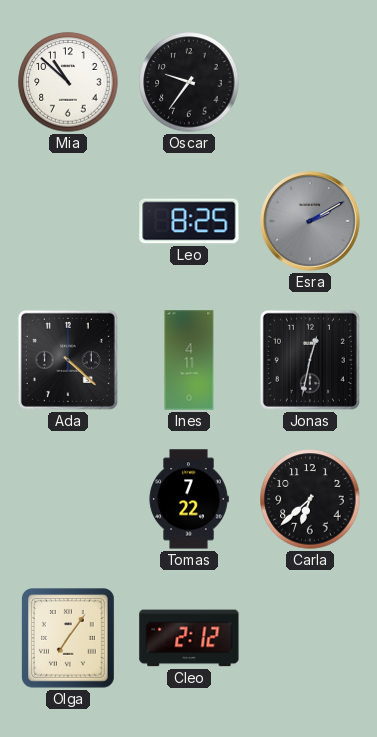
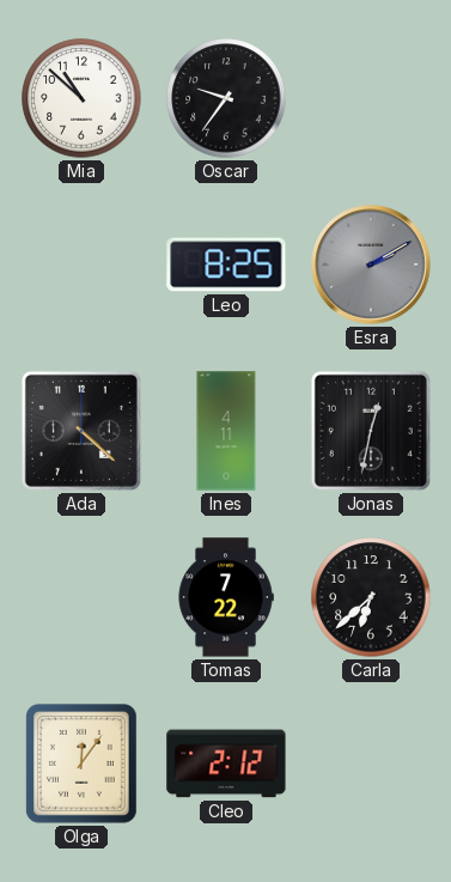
Olga: 7:06 -> 12:06
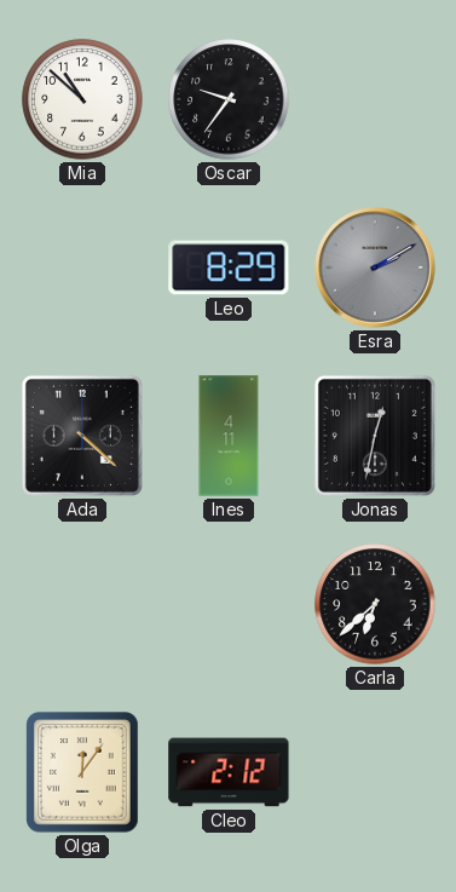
Leo: 8:25 -> 8:29
Tomas: 7:22 -> none
